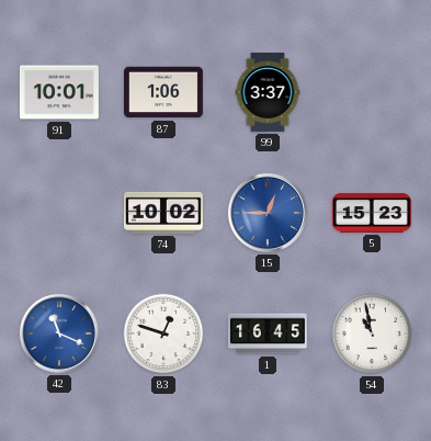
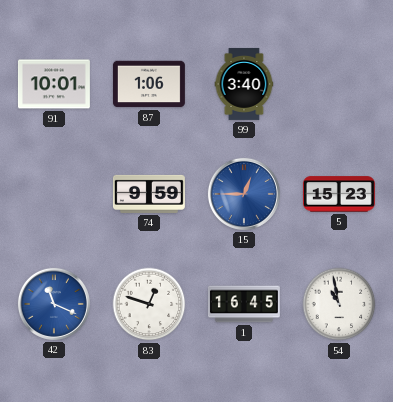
99: 3:37 -> 3:40
74: 10:02 -> 9:59
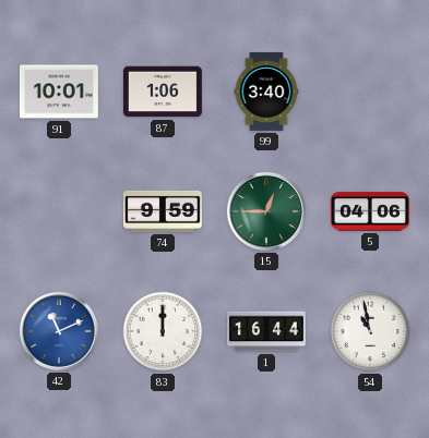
15 dial: blue -> green
5: 15:23 -> 04:06
42: 11:19 -> 11:11
83: 12:48 -> 12:00
1: 16:45 -> 16:44
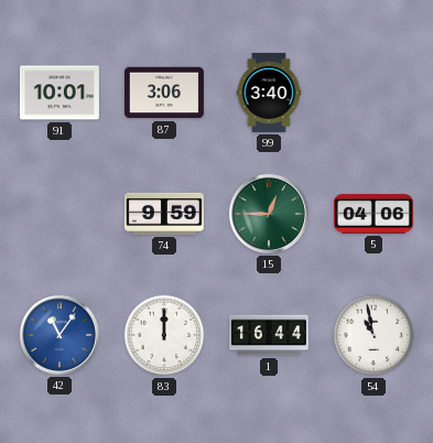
87: 1:06 -> 3:06
42: 11:11 -> 11:06
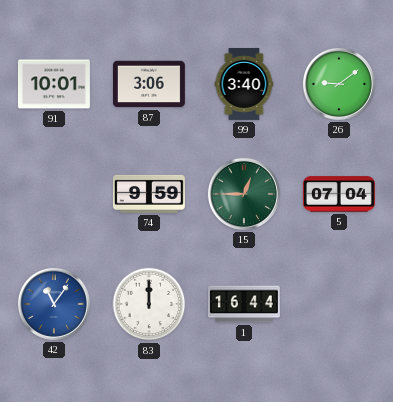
26: none -> 9:09
5: 04:06 -> 07:04
54: 10:58 -> none
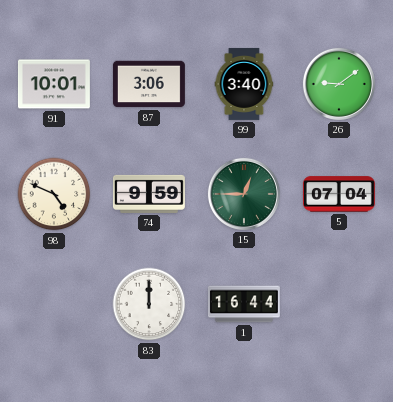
98: none -> 4:49
42: 11:06 -> none
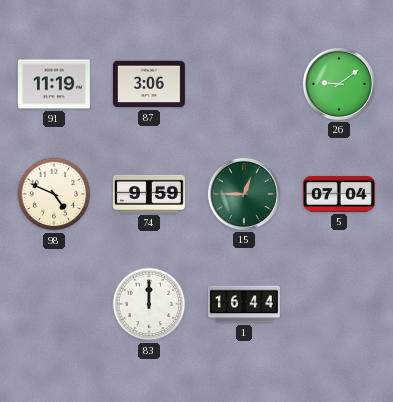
91: 10:01 -> 11:19
99: 3:40 -> none
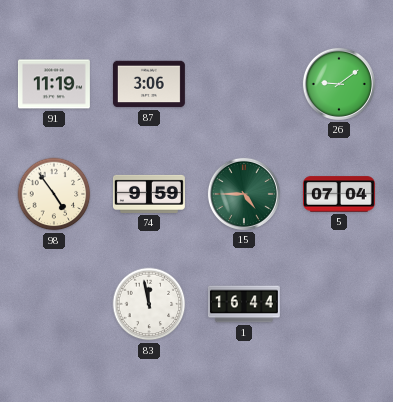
98: 4:49 -> 4:54
15: 12:45 -> 4:45
83: 12:00 -> 11:58
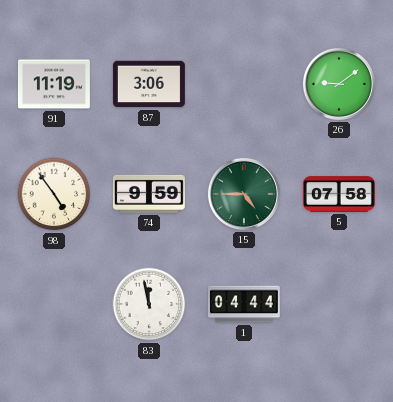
5: 07:04 -> 07:58
1: 16:44 -> 04:44
